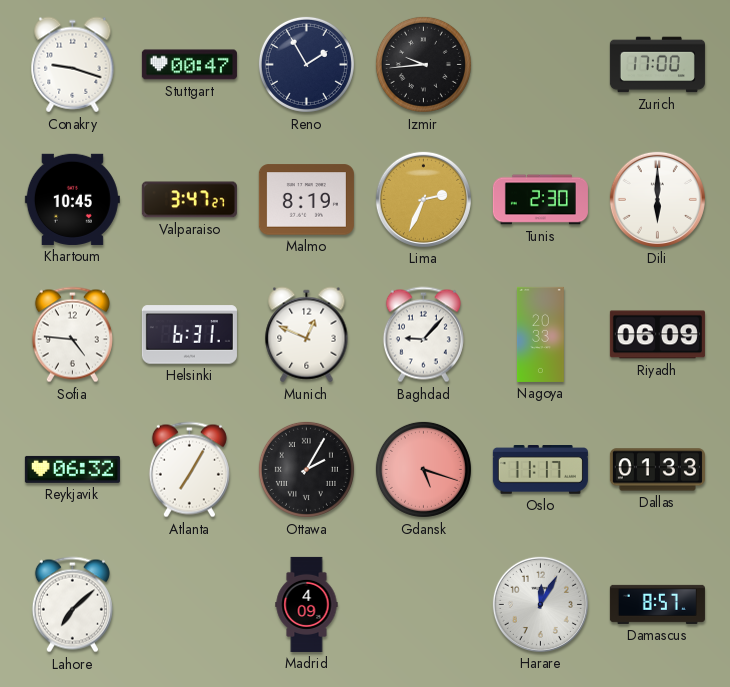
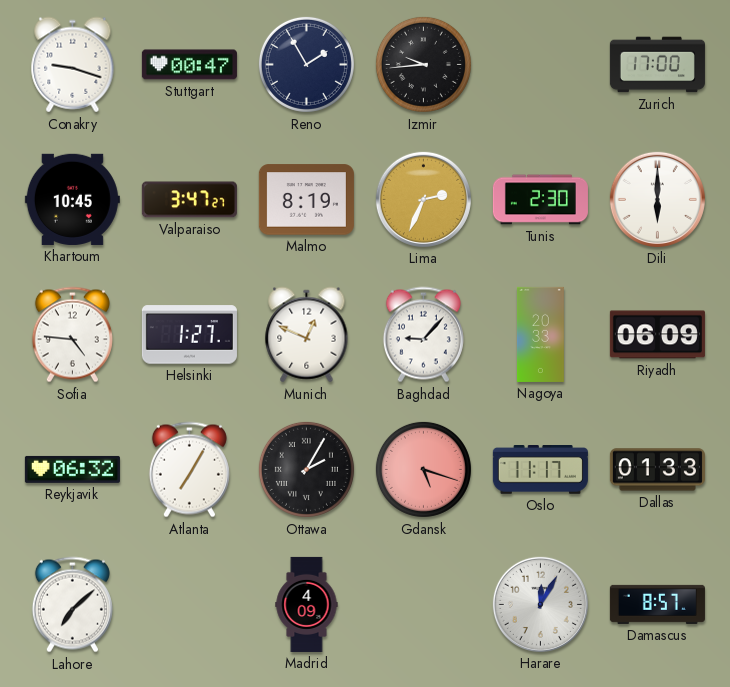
Helsinki: 6:31 -> 1:27
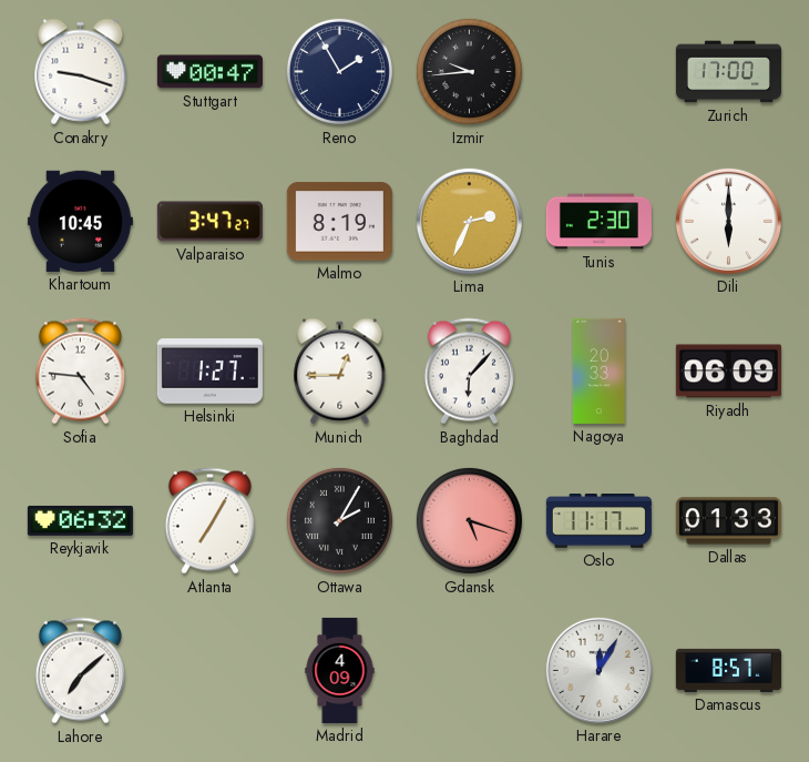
Munich: 12:49 -> 12:45
Baghdad: 9:07 -> 6:07
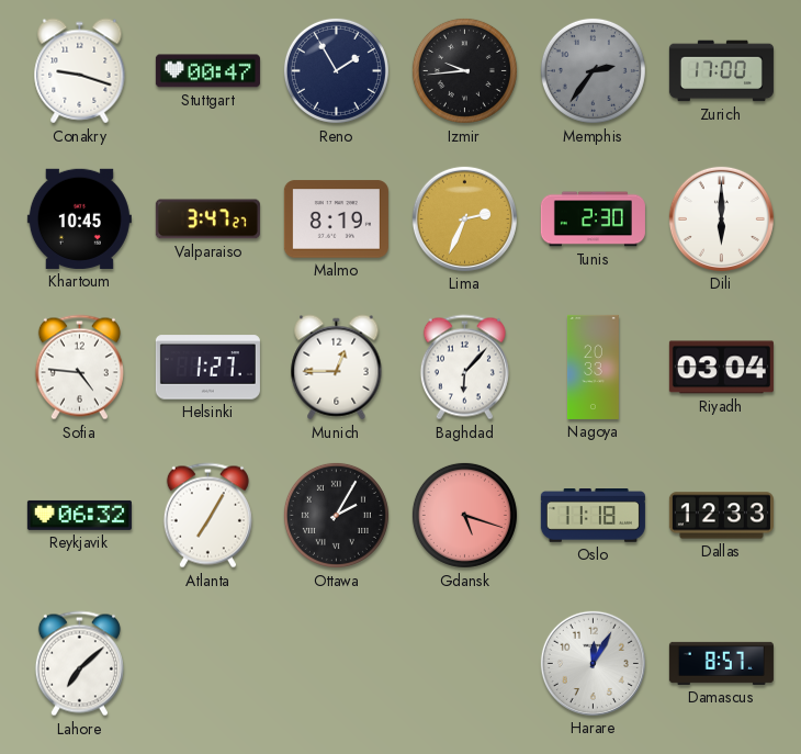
Memphis: none -> 2:36
Riyadh: 06:09 -> 03:04
Oslo: 11:17 -> 11:18
Dallas: 01:33 -> 12:33
Madrid: 4:09 -> none
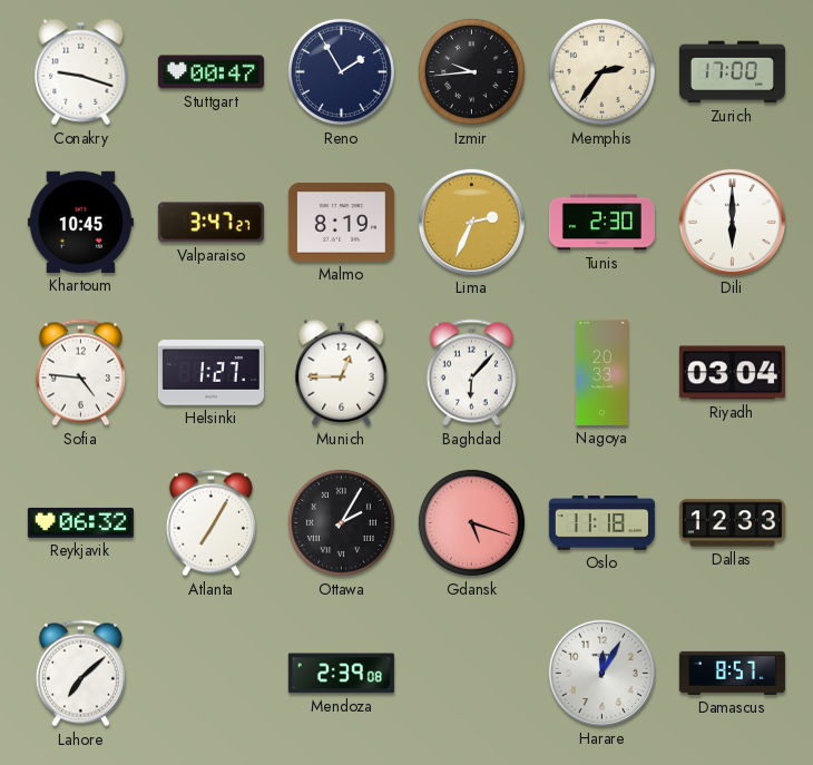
Memphis dial: grey -> cream
Mendoza: none -> 2:39
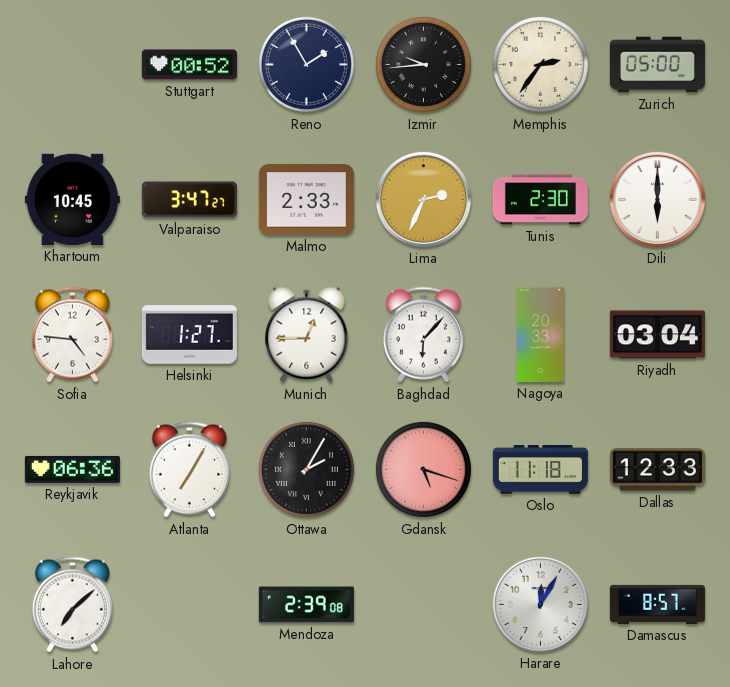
Conakry: 9:18 -> none
Stuttgart: 00:47 -> 00:52
Zurich: 17:00 -> 05:00
Malmo: 8:19 -> 2:33
Reykjavik: 06:32 -> 06:36
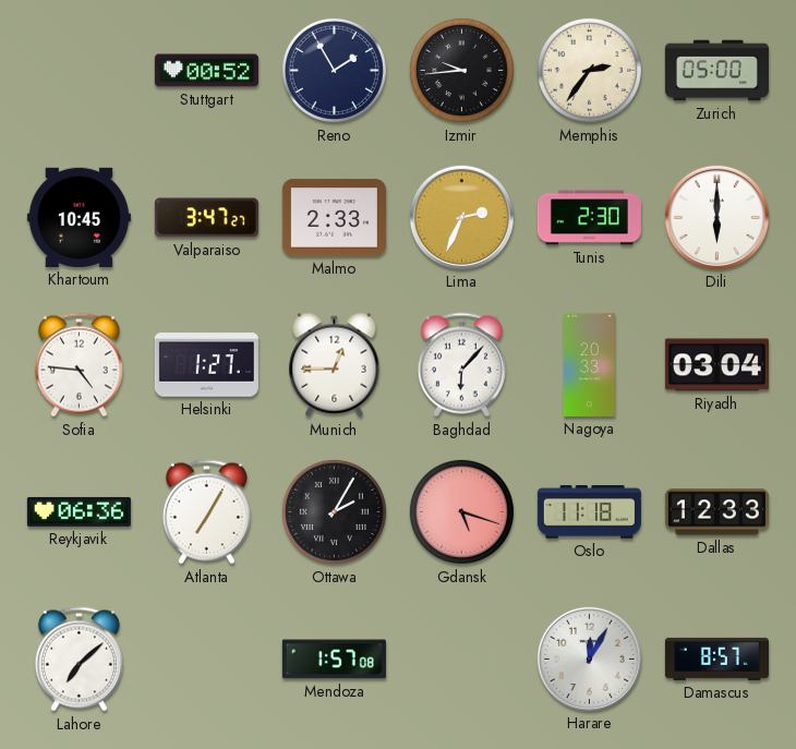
Mendoza: 2:39 -> 1:57
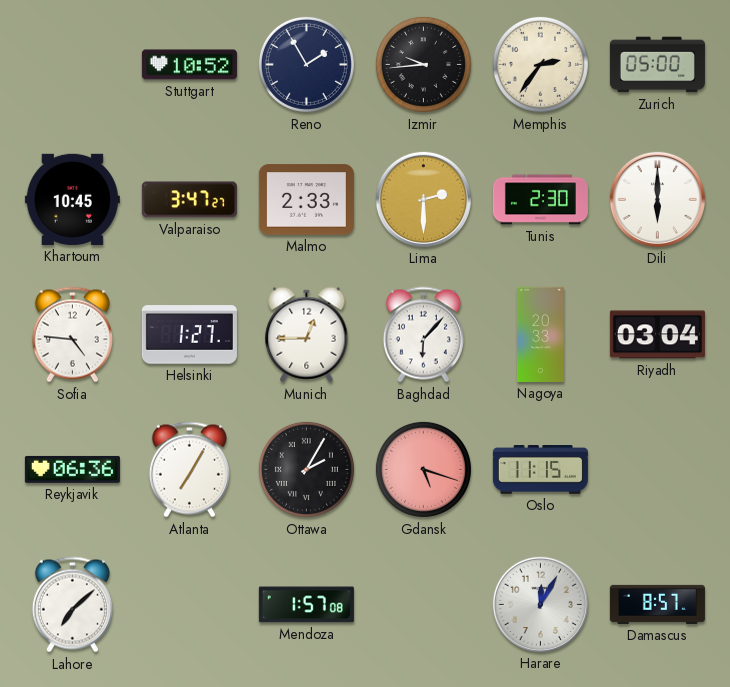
Stuttgart: 00:52 -> 10:52
Lima: 2:34 -> 2:30
Oslo: 11:18 -> 11:15
Dallas: 12:33 -> none
